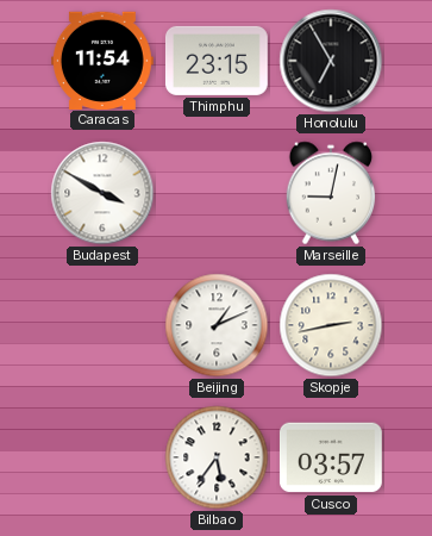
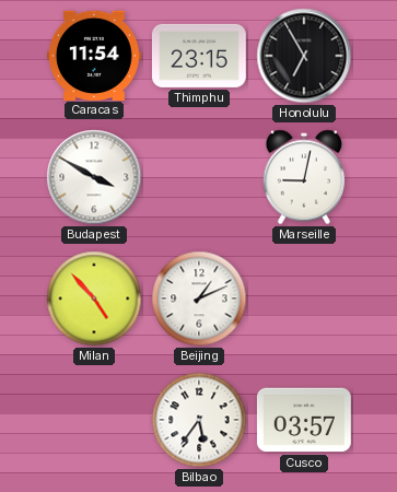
Milan: none -> 4:53
Skopje: 2:43 -> none
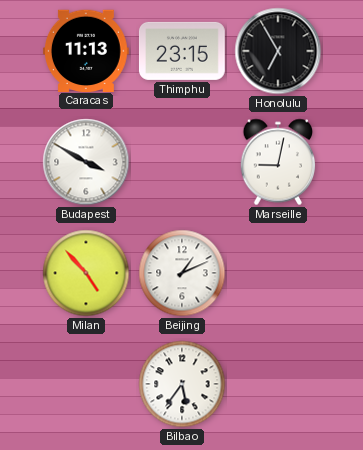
Caracas: 11:54 -> 11:13
Cusco: 03:57 -> none
